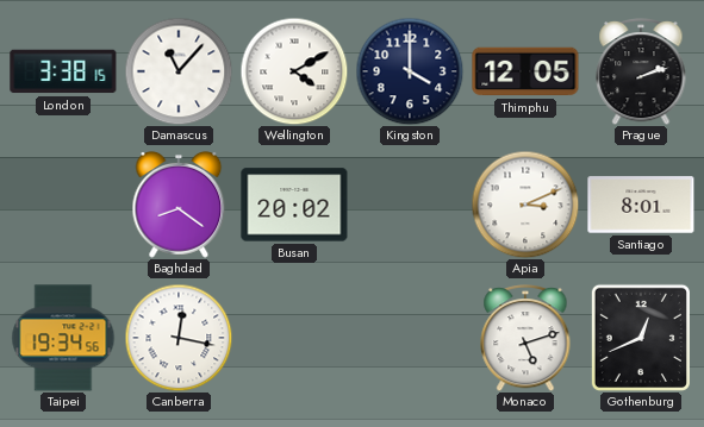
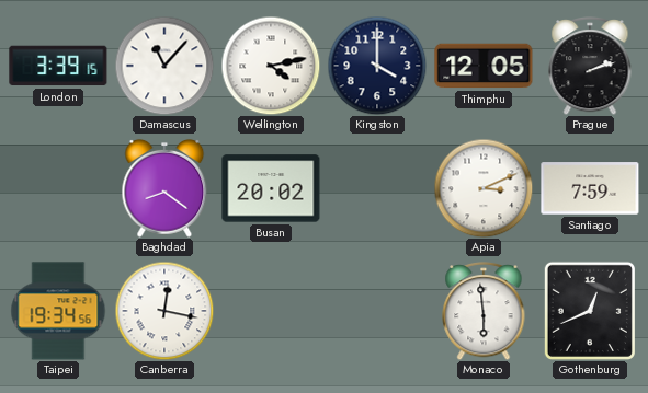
London: 3:38 -> 3:39
Wellington: 4:10 -> 4:13
Santiago: 8:01 -> 7:59
Monaco: 5:12 -> 5:59
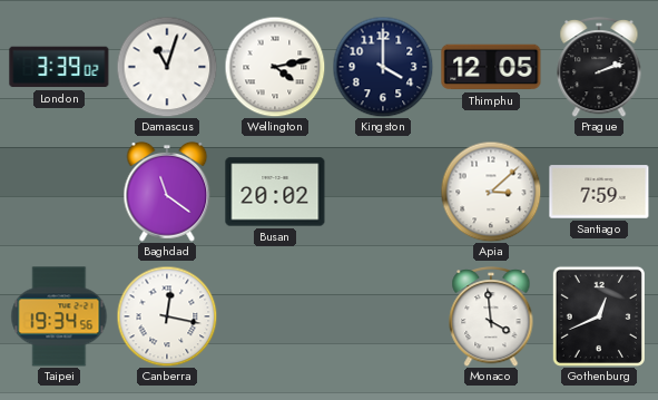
London: 3:39:15 -> 3:39:02
Damascus: 11:07 -> 11:03
Baghdad: 8:21 -> 11:21
Apia: 3:11 -> 3:08
Monaco: 5:59 -> 3:59
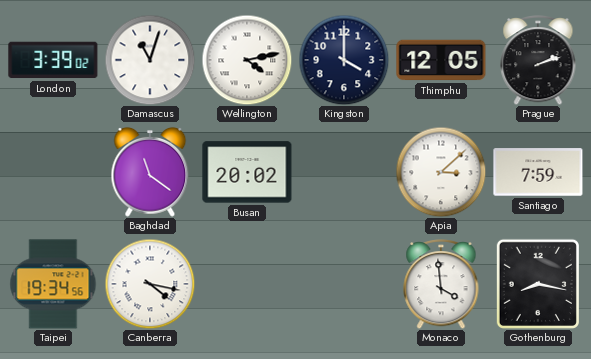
Canberra: 12:17 -> 4:17
Gothenburg: 12:41 -> 8:17
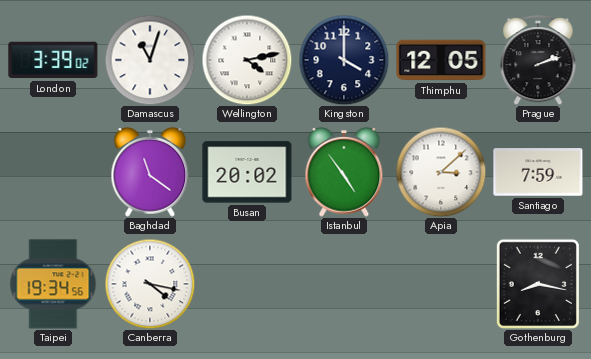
Istanbul: none -> 4:54
Monaco: 3:59 -> none
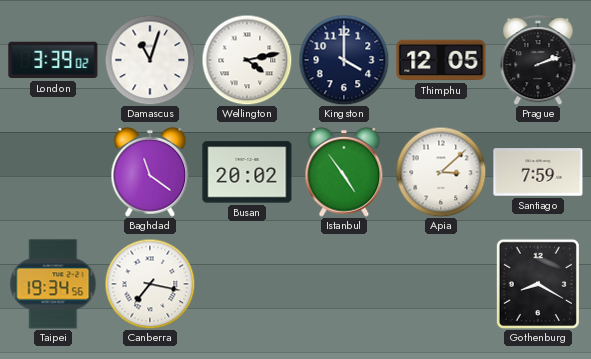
Canberra: 4:17 -> 7:17
Gothenburg: 8:17 -> 8:20
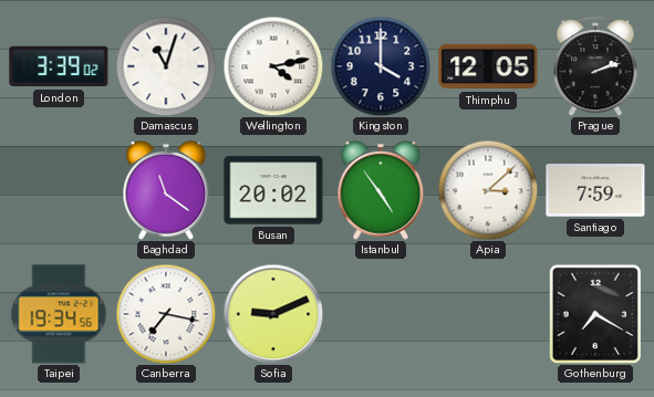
Sofia: none -> 9:11
Gothenburg: 8:20 -> 7:20
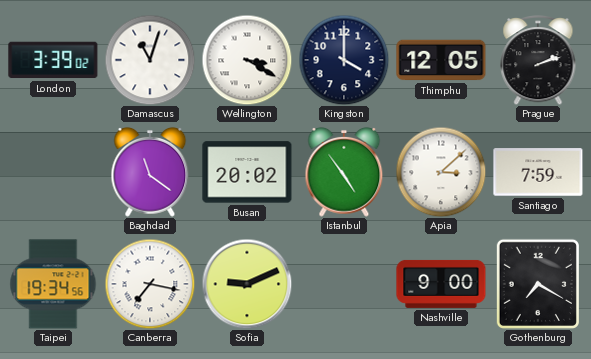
Wellington: 4:13 -> 3:20
Nashville: none -> 9:00
